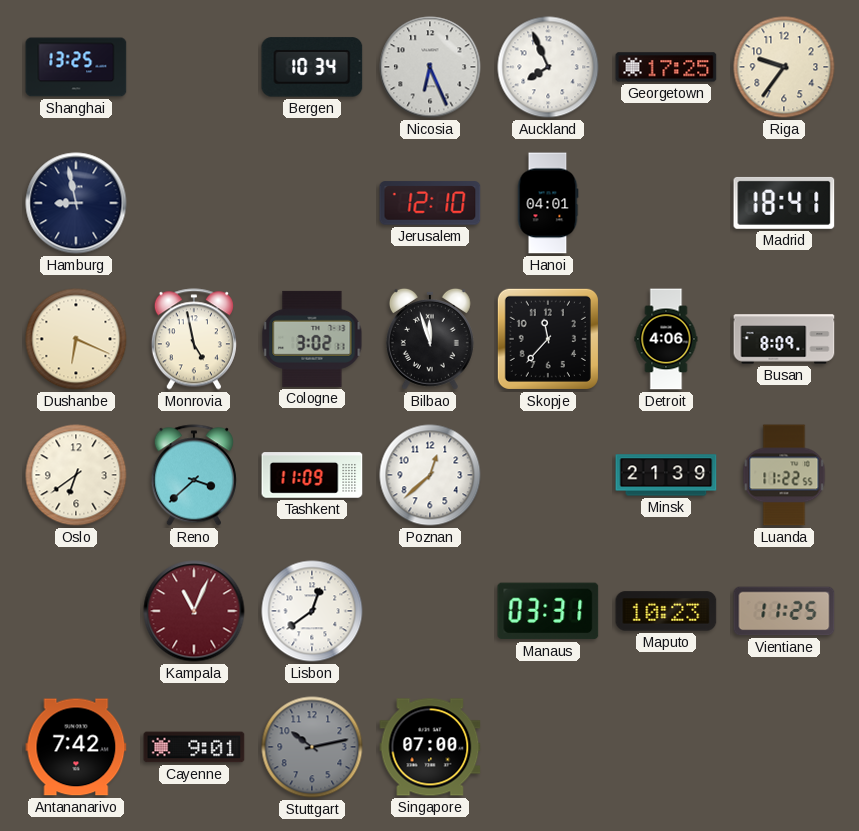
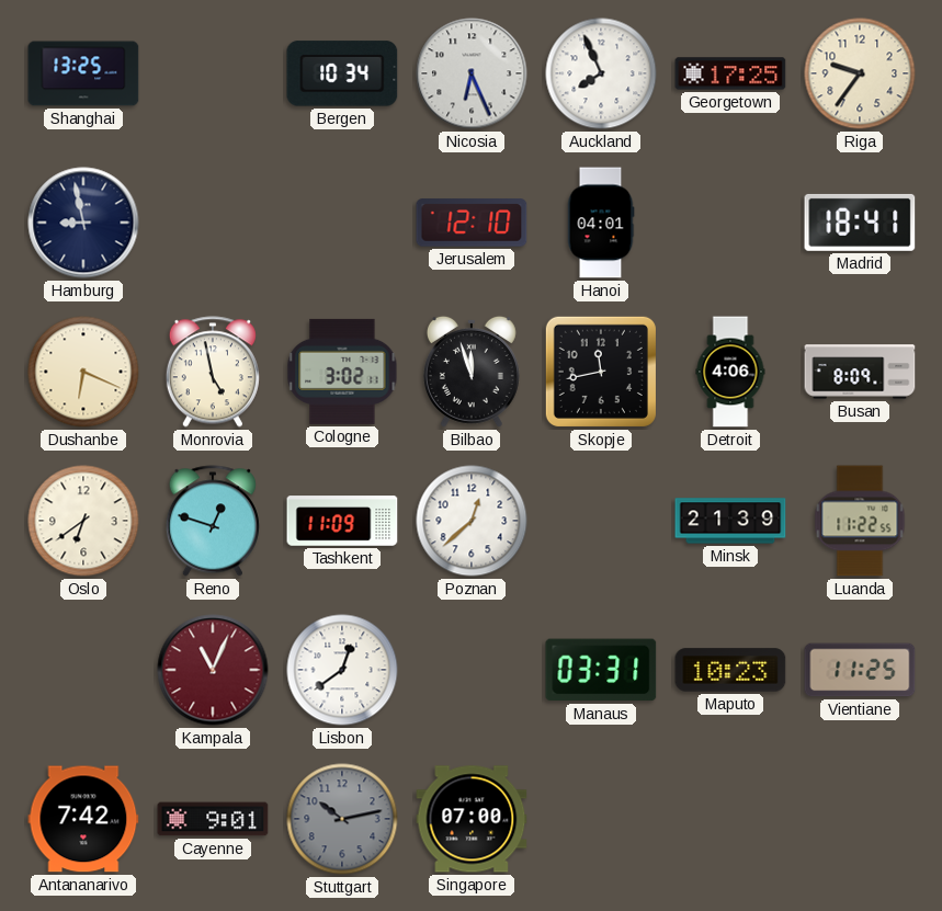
Skopje: 11:37 -> 11:43
Reno: 3:38 -> 12:48
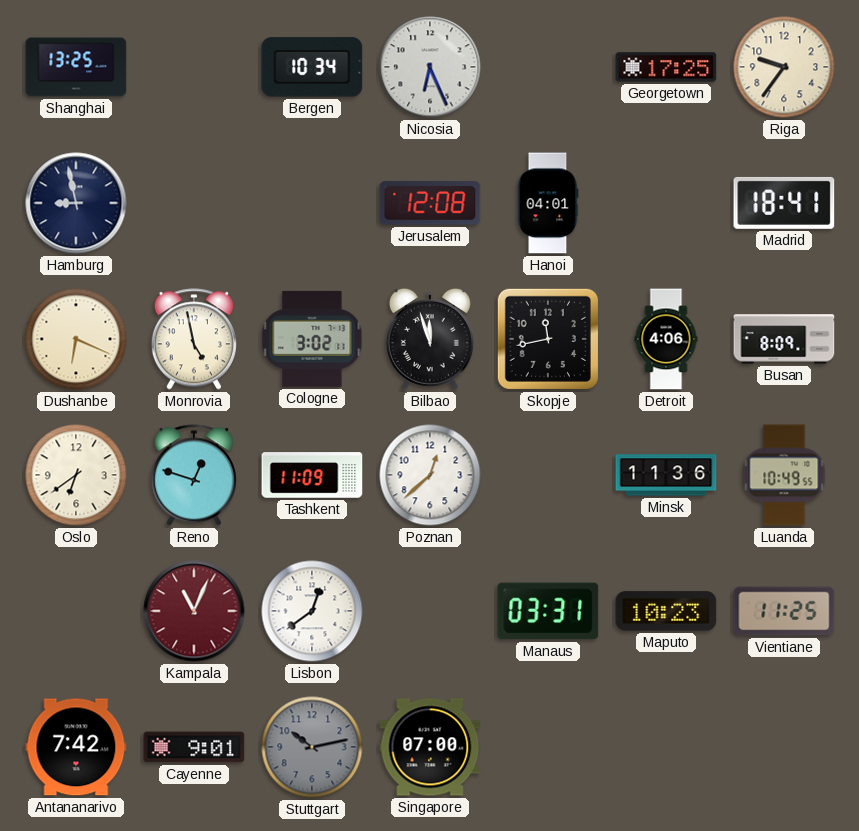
Auckland: 7:56 -> none
Jerusalem: 12:10 -> 12:08
Minsk: 21:39 -> 11:36
Luanda: 11:22 -> 10:49
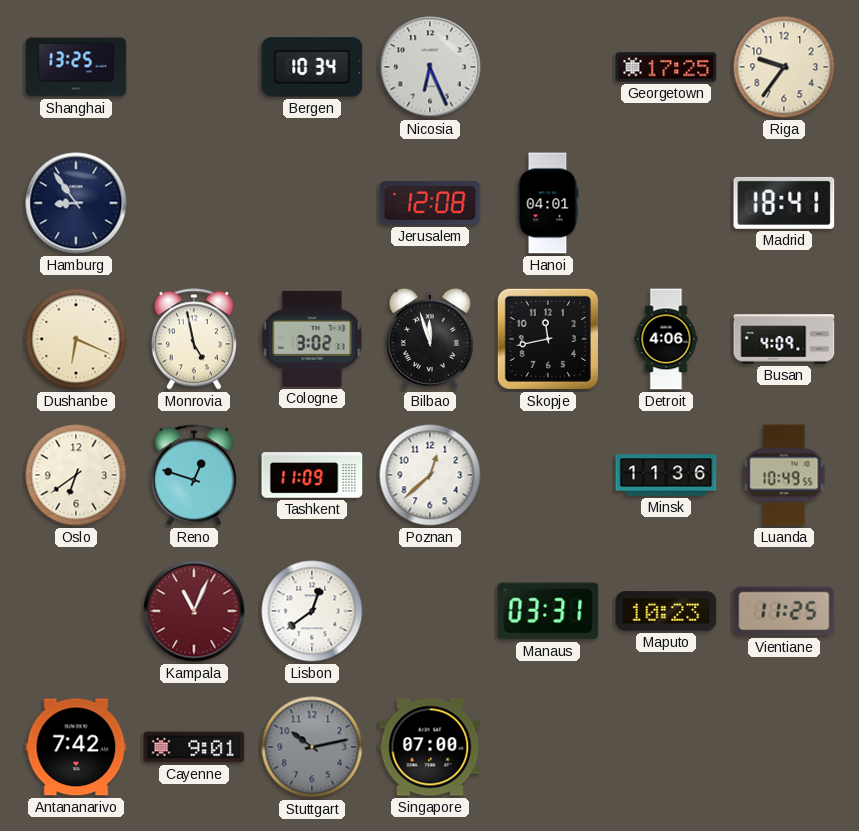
Hamburg: 8:58 -> 8:54
Busan: 8:09 -> 4:09
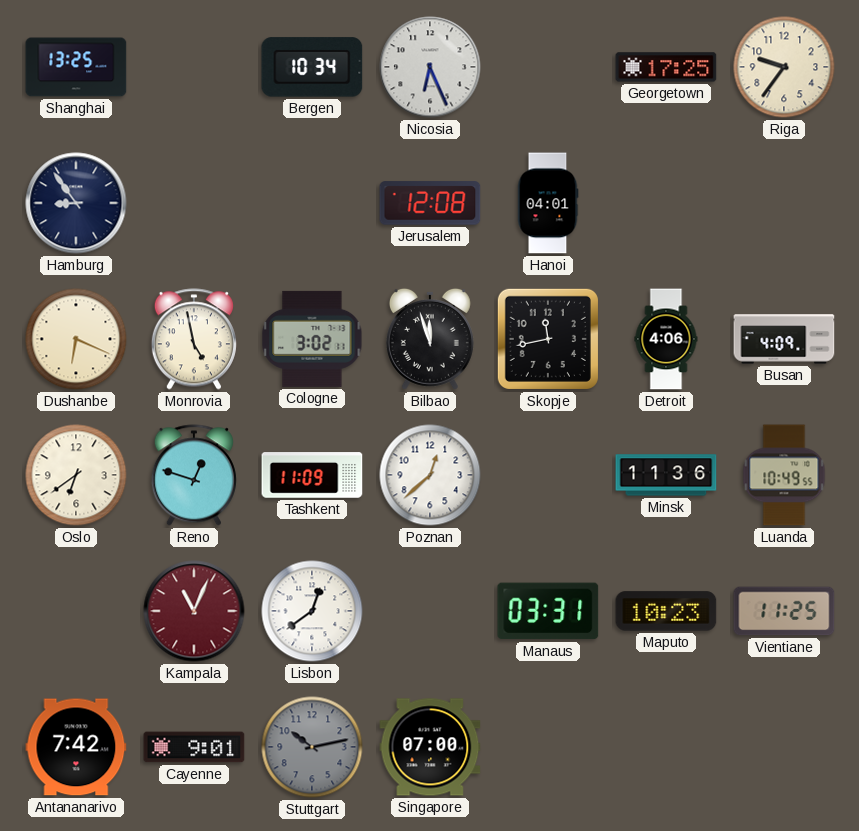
Madrid: 18:41 -> none
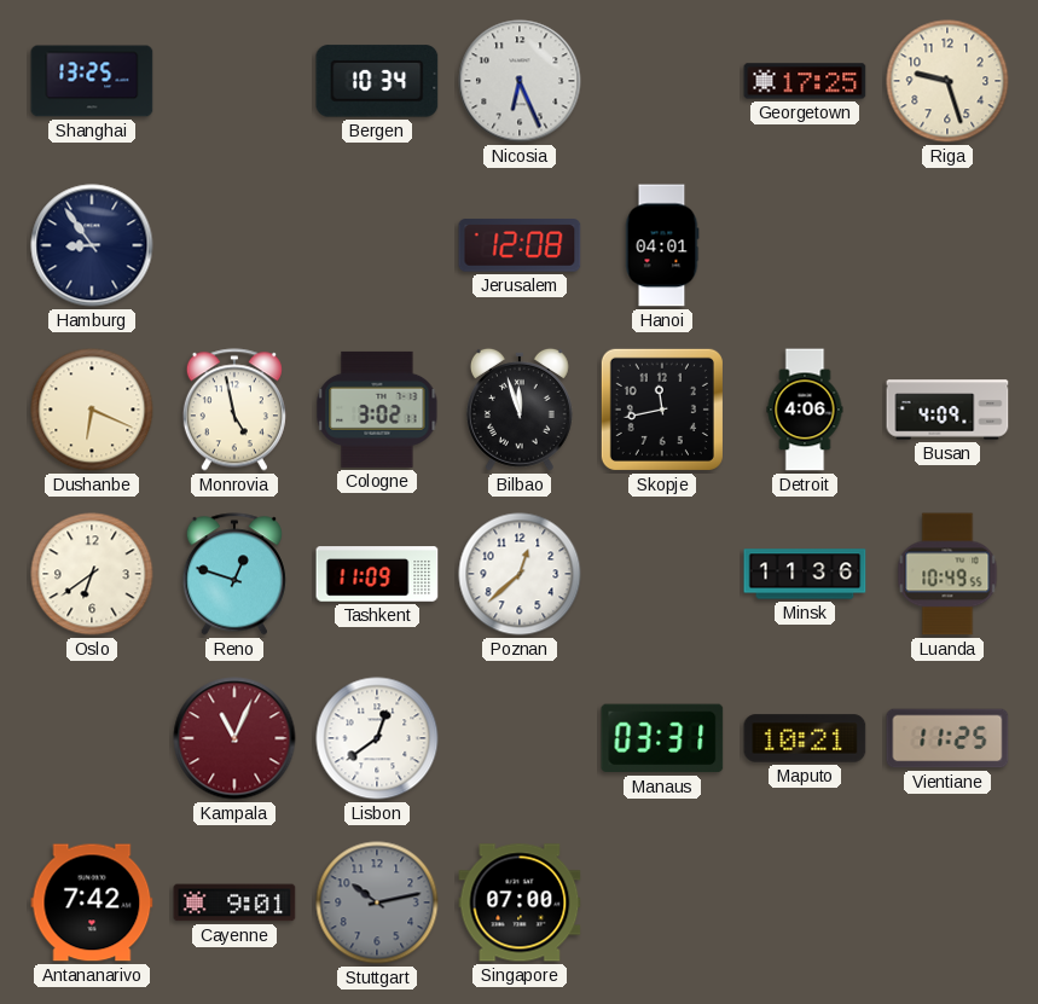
Riga: 9:36 -> 9:27
Maputo: 10:23 -> 10:21
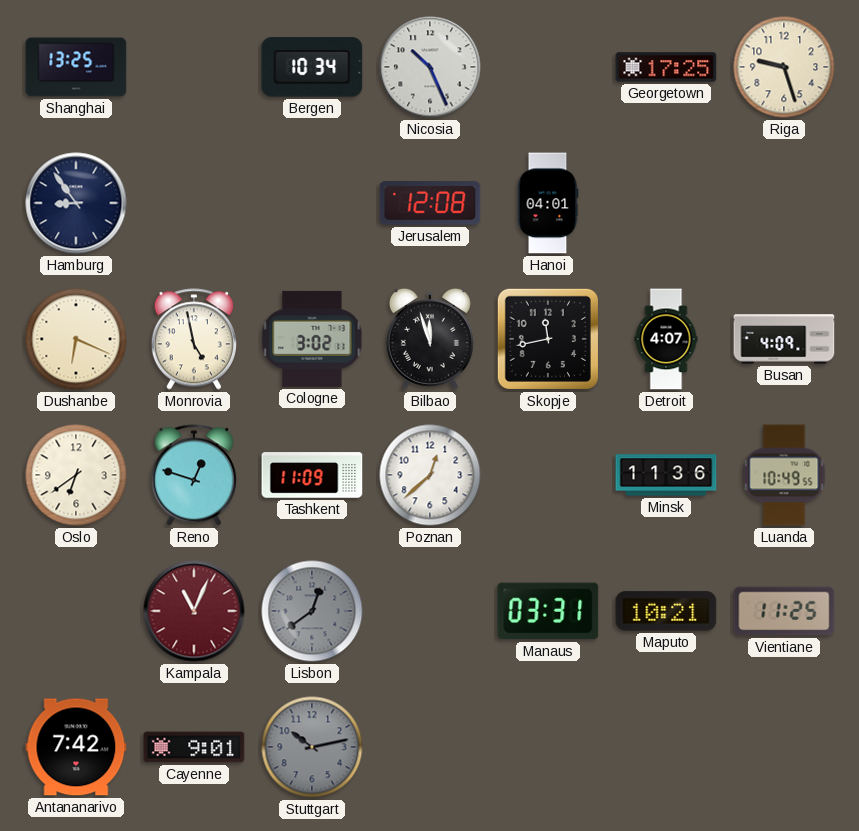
Nicosia: 6:26 -> 10:26
Detroit: 4:06 -> 4:07
Lisbon dial: white -> grey
Singapore: 07:00 -> none
